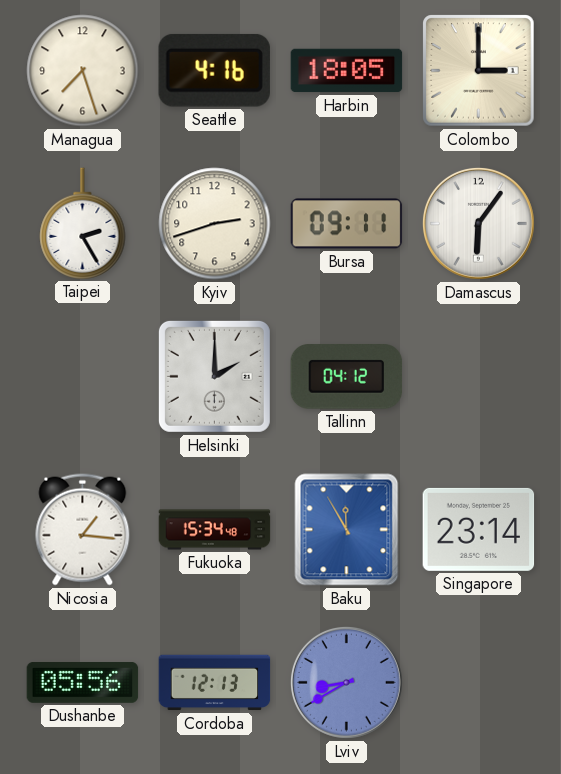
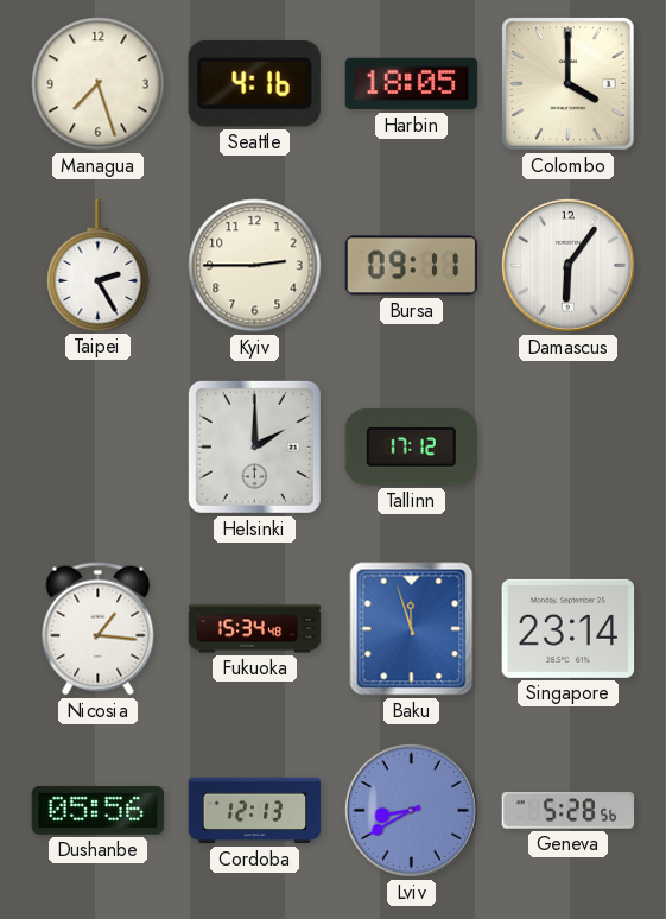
Colombo: 3:00 -> 4:00
Kyiv: 2:42 -> 2:45
Tallinn: 04:12 -> 17:12
Baku: 11:55 -> 11:57
Geneva: none -> 5:28
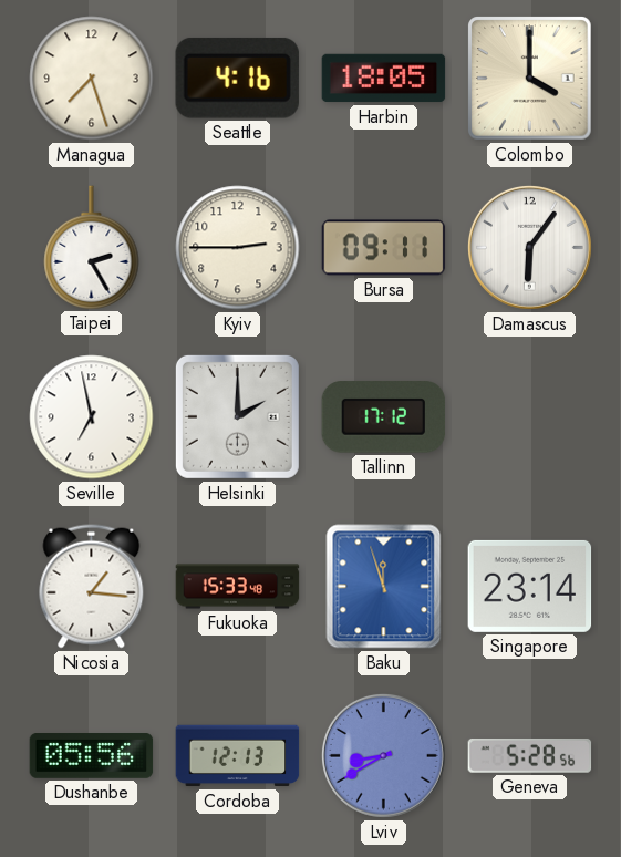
Seville: none -> 6:58
Fukuoka: 15:34 -> 15:33
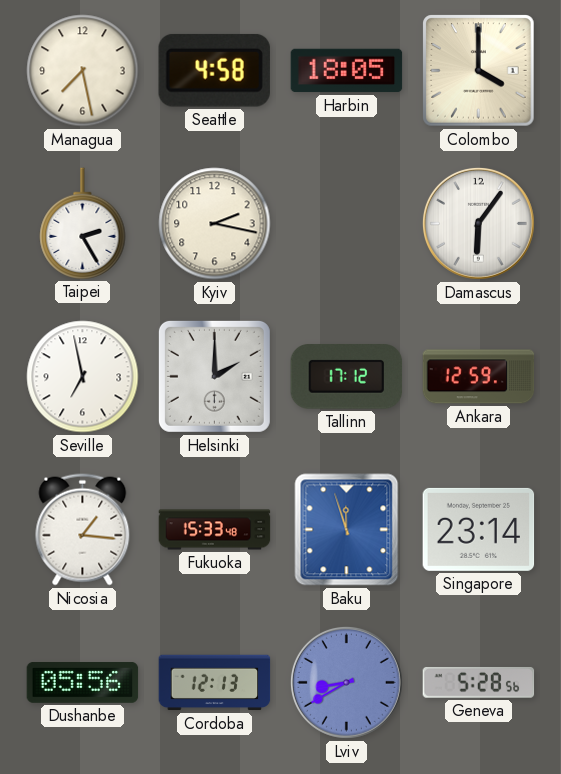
Managua: 7:27 -> 7:28
Seattle: 4:16 -> 4:58
Kyiv: 2:45 -> 2:17
Bursa: 09:11 -> none
Ankara: none -> 12:59
